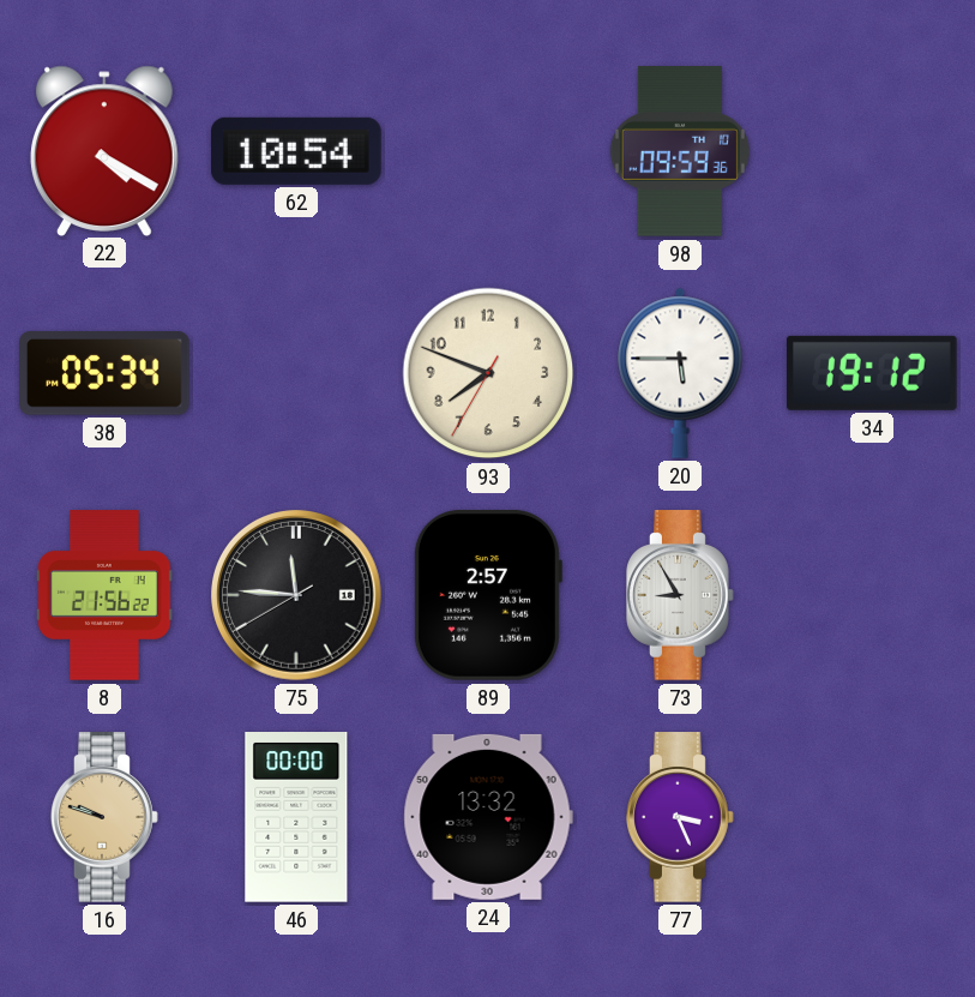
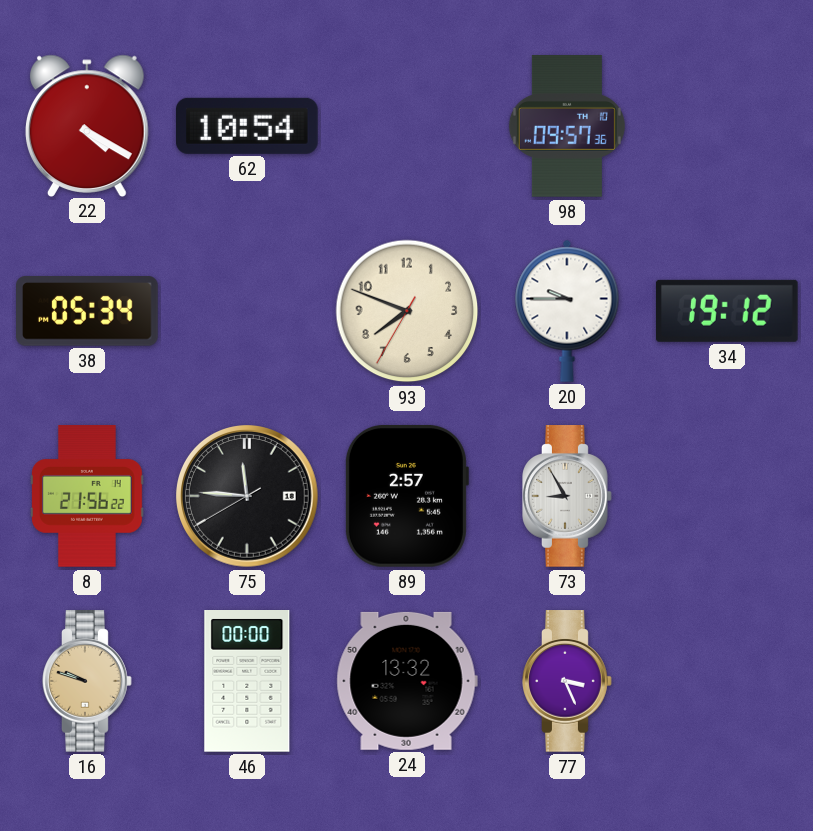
98: 09:59 -> 09:57
20: 5:45 -> 9:45
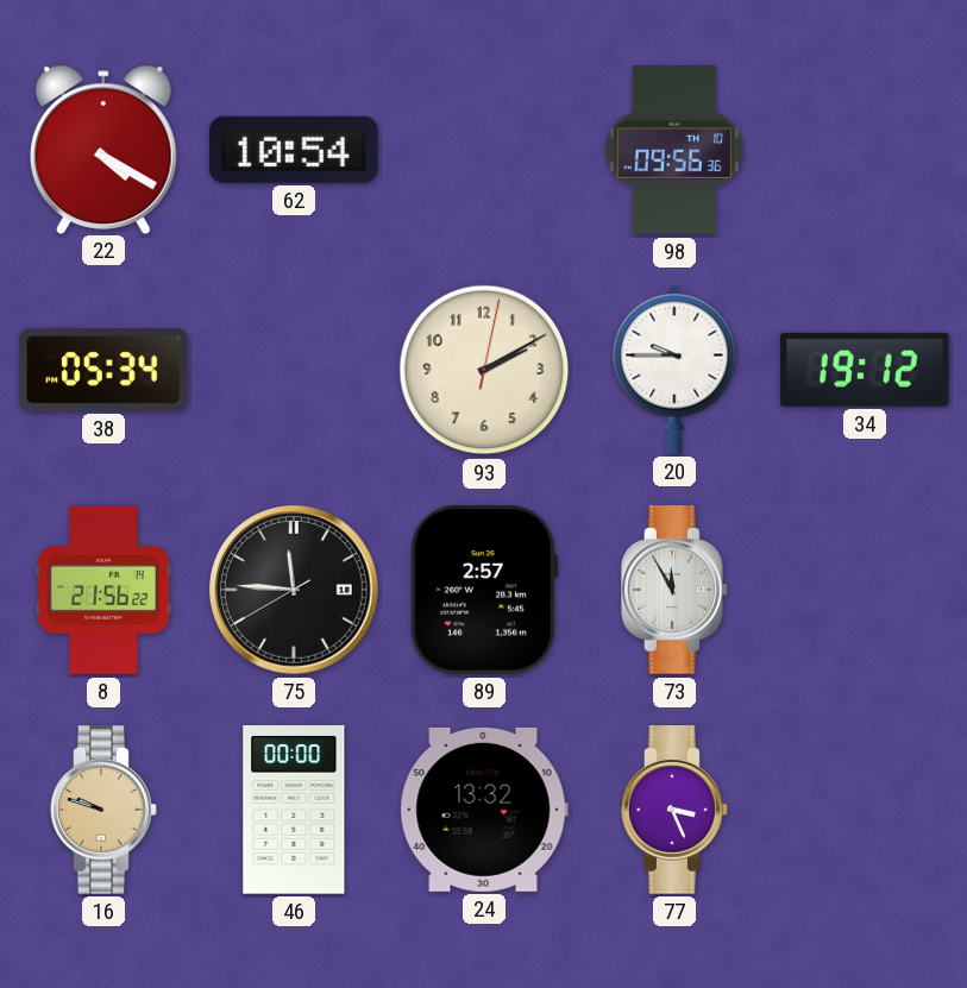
98: 09:57 -> 09:56
93: 7:48 -> 2:10
73: 8:55 -> 11:55
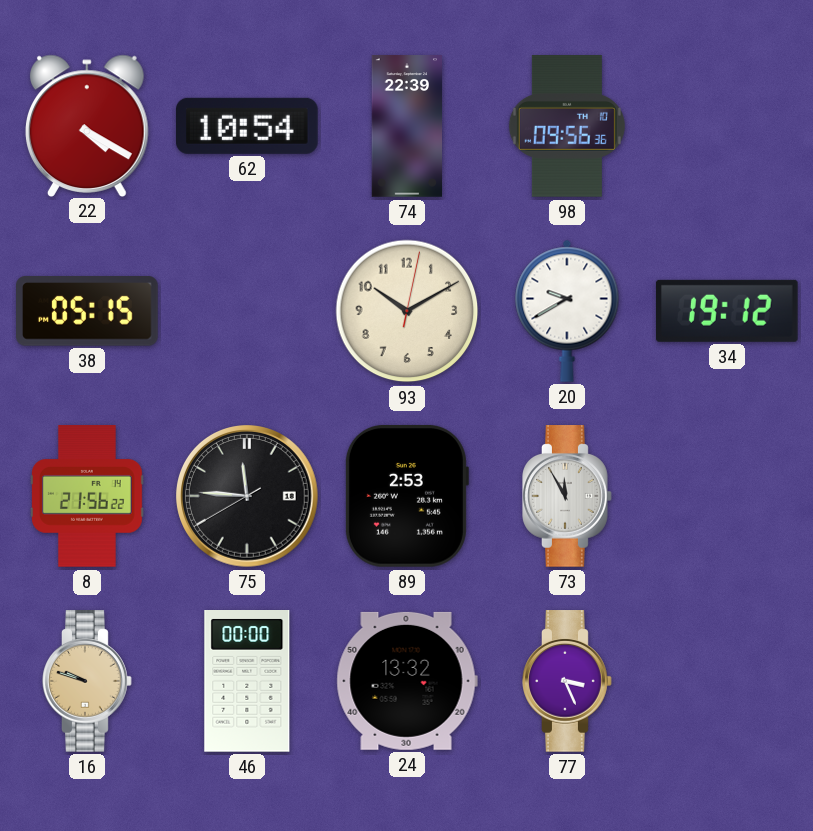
74: none -> 22:39
38: 05:34 -> 05:15
93: 2:10 -> 10:10
20: 9:45 -> 9:40
89: 2:57 -> 2:53
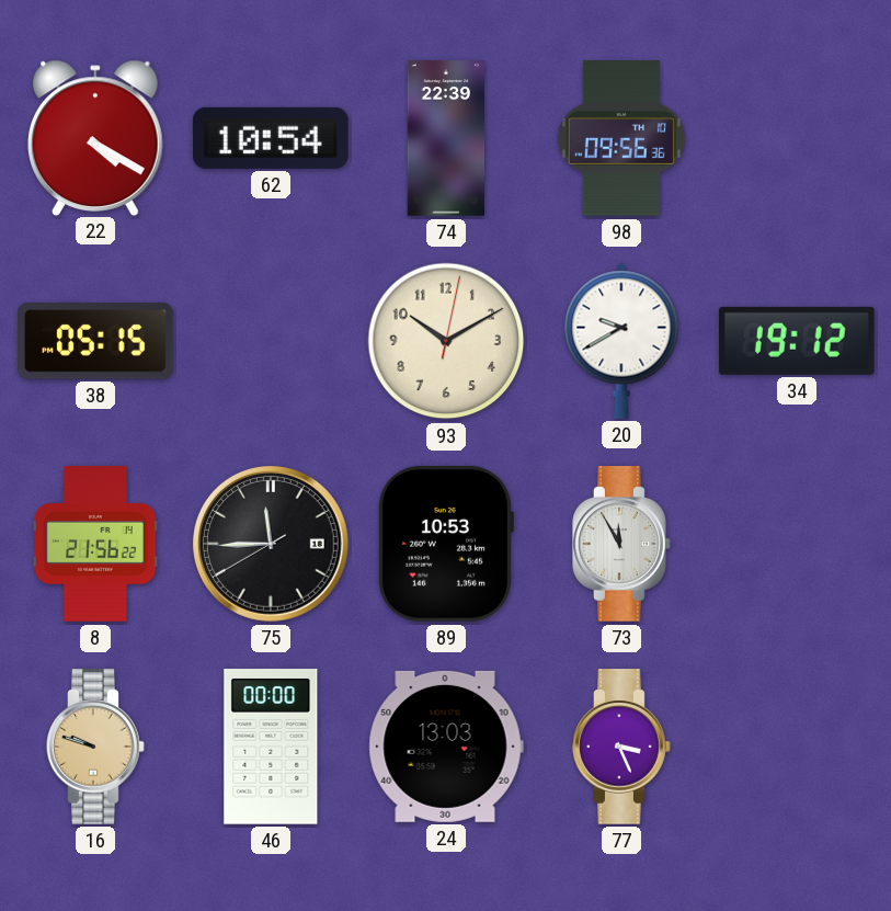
75: 11:45 -> 11:44
89: 2:53 -> 10:53
24: 13:32 -> 13:03
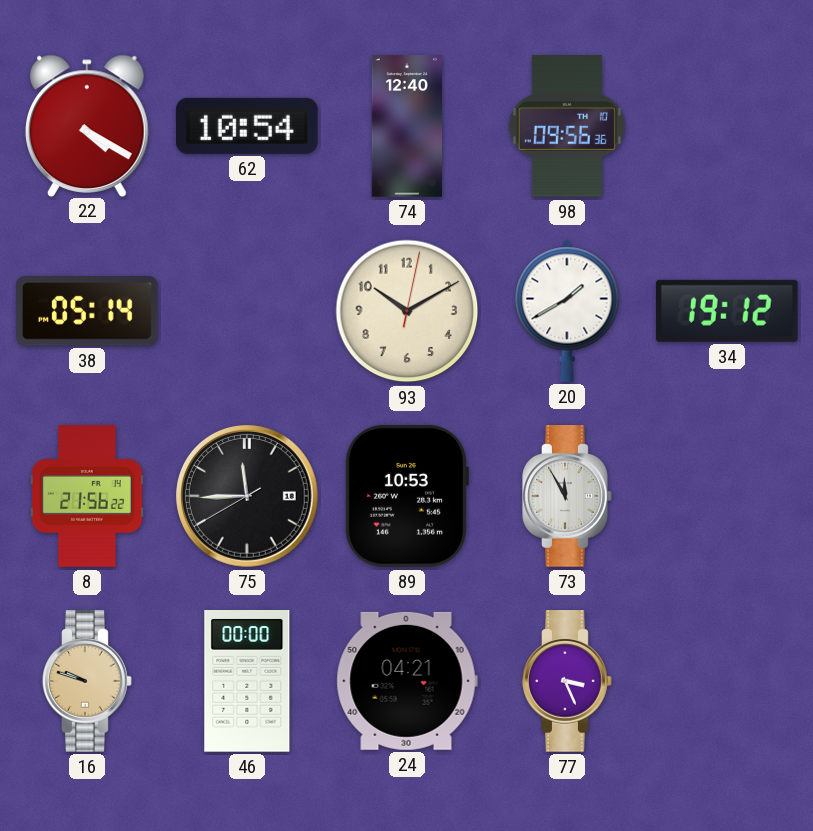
74: 22:39 -> 12:40
38: 05:15 -> 05:14
20: 9:40 -> 1:40
24: 13:03 -> 04:21
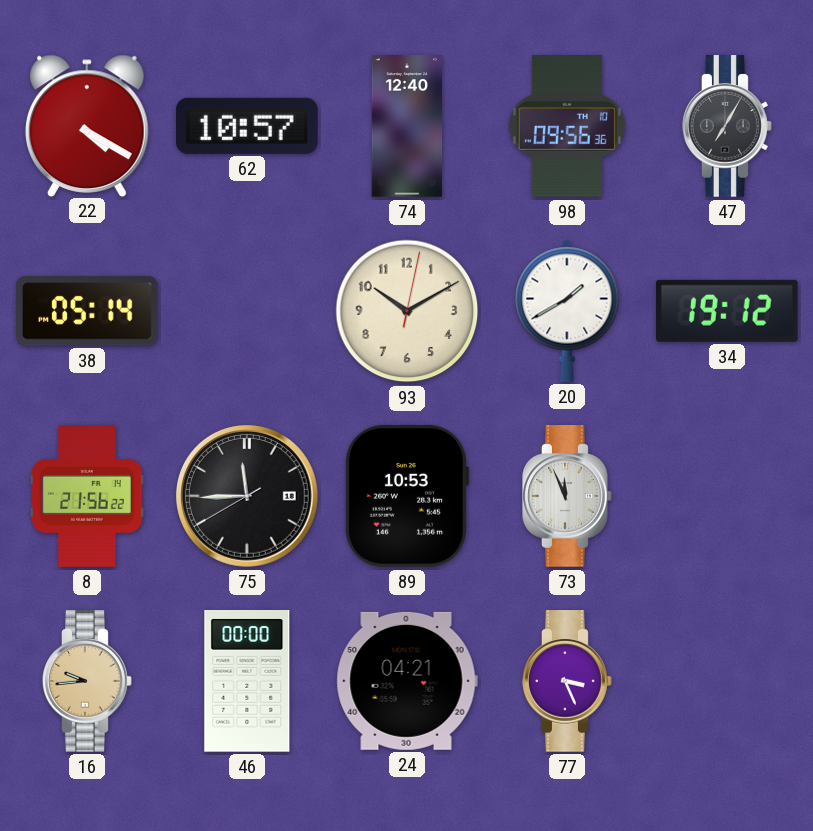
62: 10:54 -> 10:57
47: none -> 7:05
73: 11:55 -> 11:56
16: 9:48 -> 9:44
